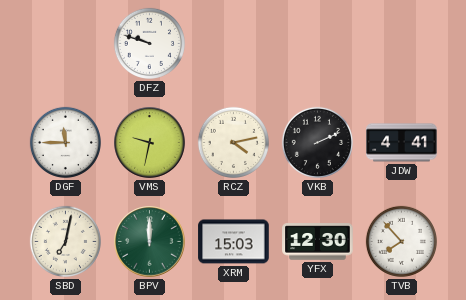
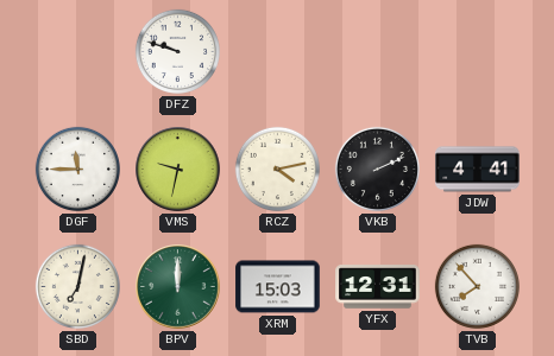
YFX: 12:30 -> 12:31
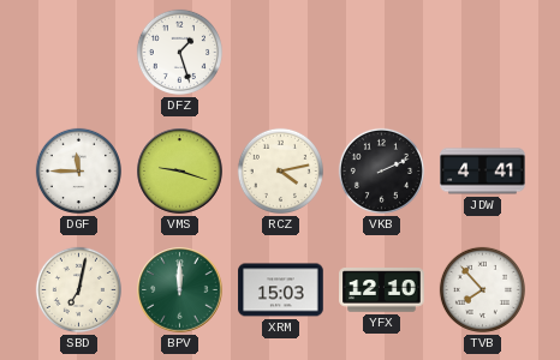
DFZ: 9:48 -> 1:27
VMS: 9:32 -> 9:18
YFX: 12:31 -> 12:10
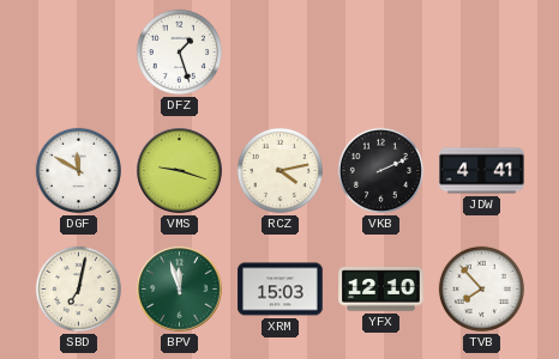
DGF: 11:45 -> 11:50
BPV: 12:00 -> 11:57
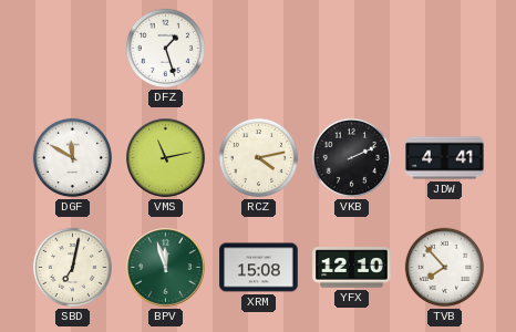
VMS: 9:18 -> 11:13
XRM: 15:03 -> 15:08
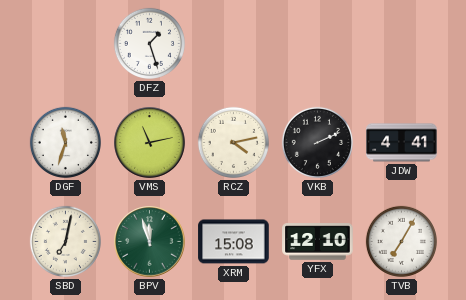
DGF: 11:50 -> 11:33
TVB: 7:53 -> 7:05
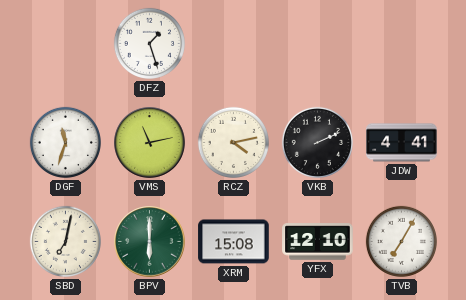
BPV: 11:57 -> 6:00
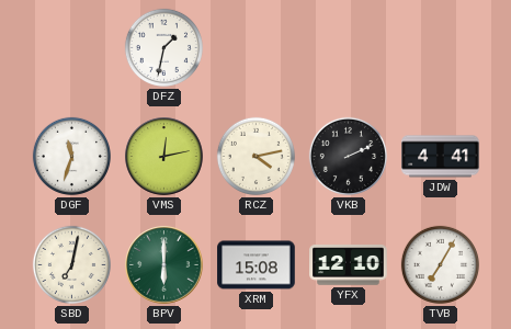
DFZ: 1:27 -> 1:32
VMS: 11:13 -> 12:13
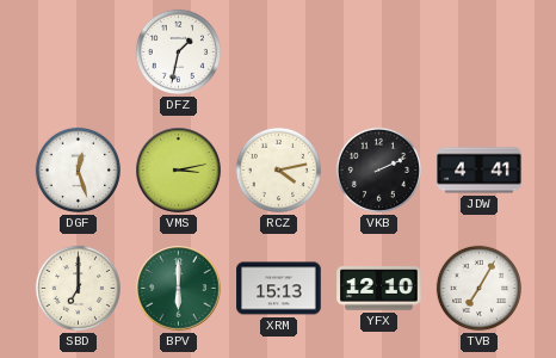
DGF: 11:33 -> 12:27
VMS: 12:13 -> 3:13
SBD: 7:02 -> 7:00
XRM: 15:08 -> 15:13
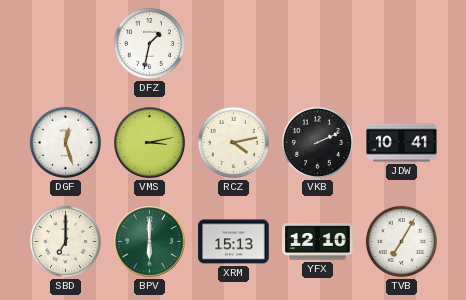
JDW: 4:41 -> 10:41
